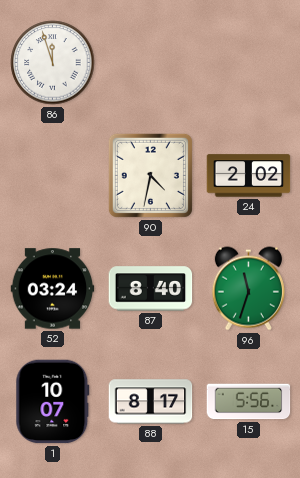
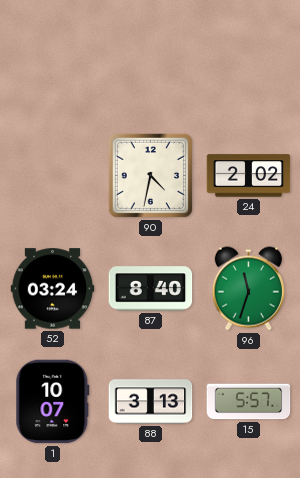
86: 11:57 -> none
88: 8:17 -> 3:13
15: 5:56 -> 5:57
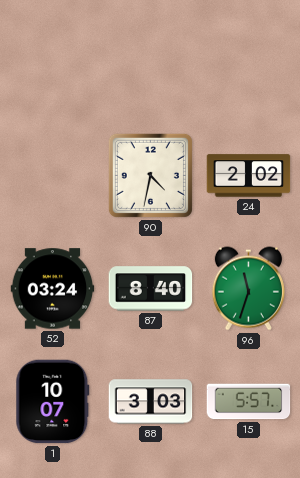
88: 3:13 -> 3:03
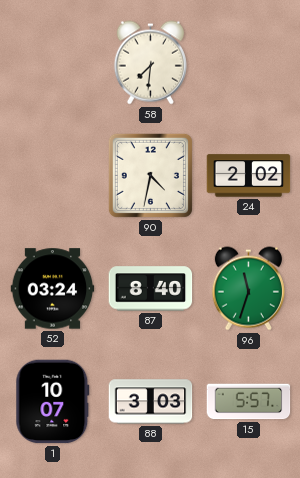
58: none -> 7:31
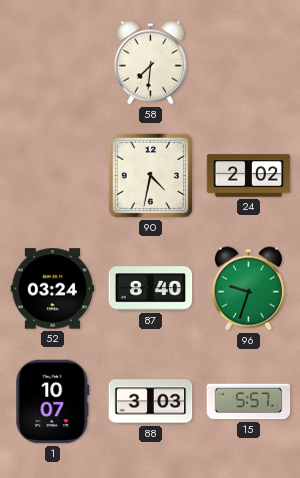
96: 11:33 -> 9:33
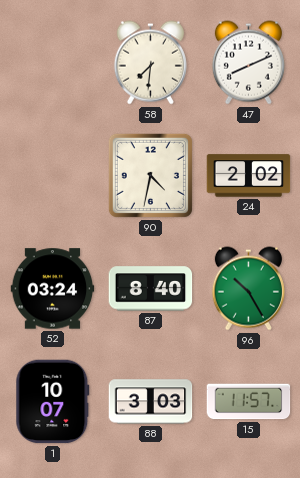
47: none -> 8:11
96: 9:33 -> 10:25
15: 5:57 -> 11:57
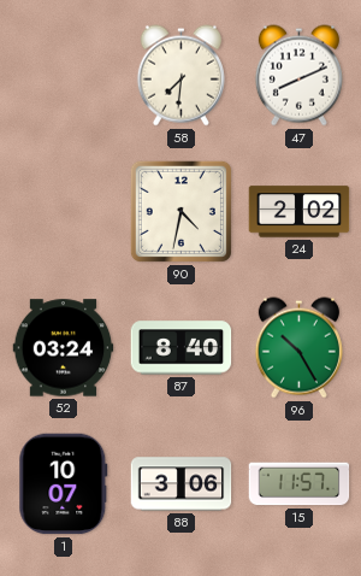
88: 3:03 -> 3:06
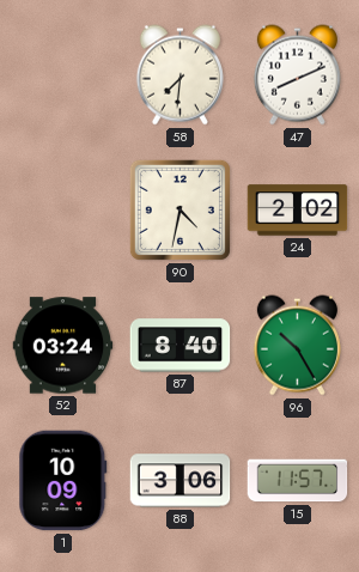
1: 10:07 -> 10:09
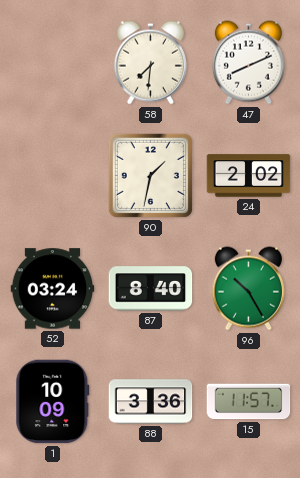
90: 4:32 -> 1:32
88: 3:06 -> 3:36
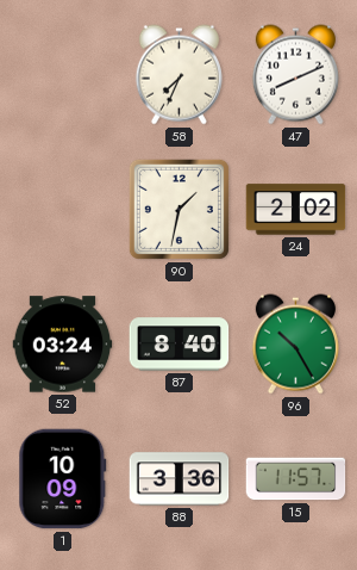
58: 7:31 -> 7:34
